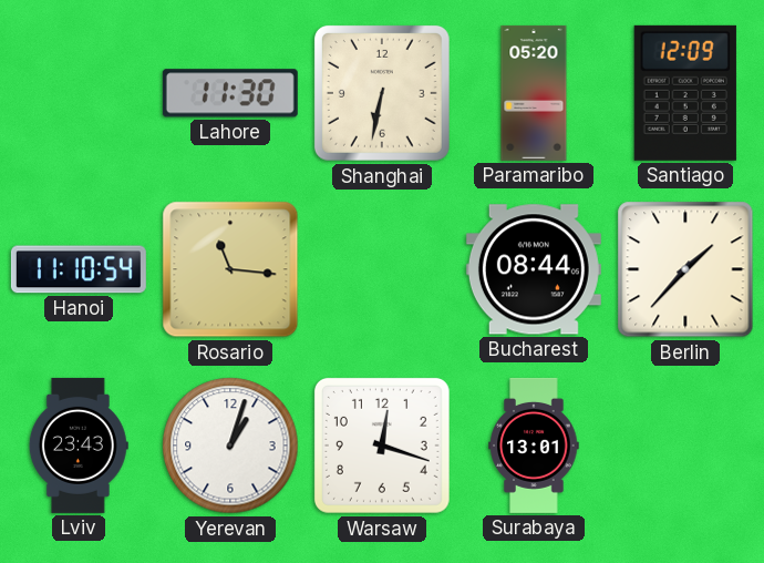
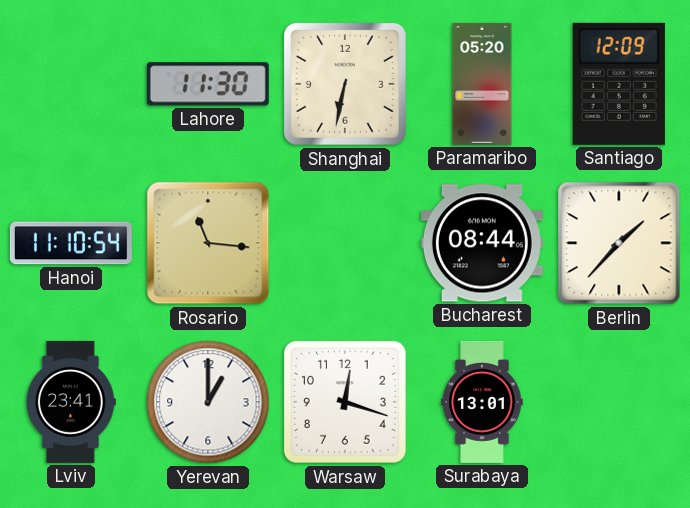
Lviv: 23:43 -> 23:41
Yerevan: 1:03 -> 1:00
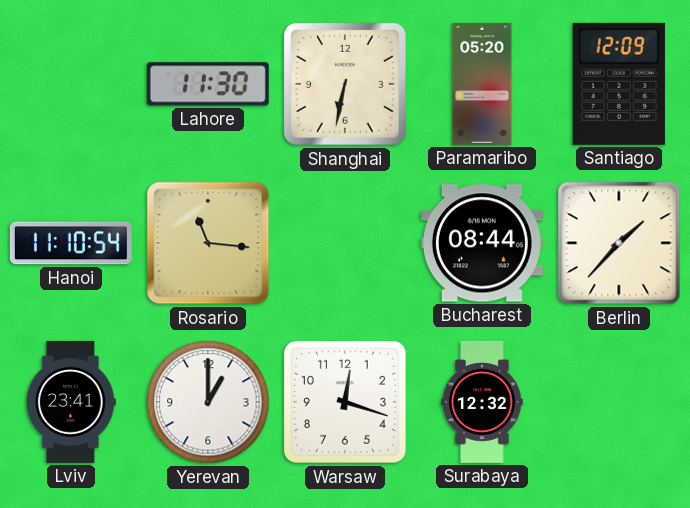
Surabaya: 13:01 -> 12:32
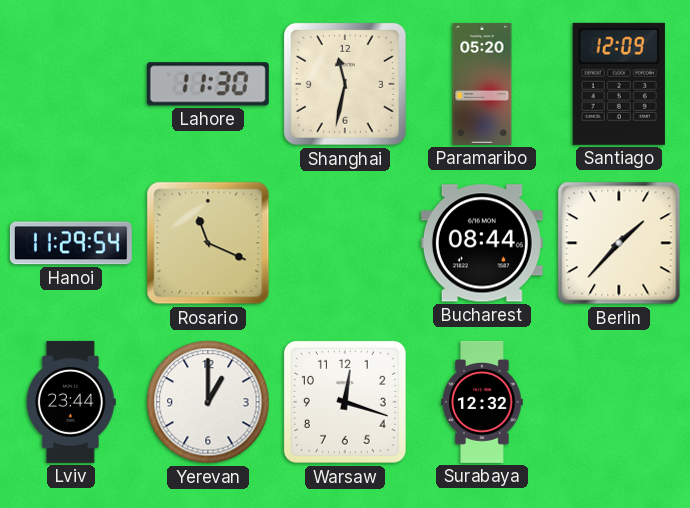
Shanghai: 6:32 -> 11:32
Hanoi: 11:10 -> 11:29
Rosario: 11:16 -> 11:19
Lviv: 23:41 -> 23:44
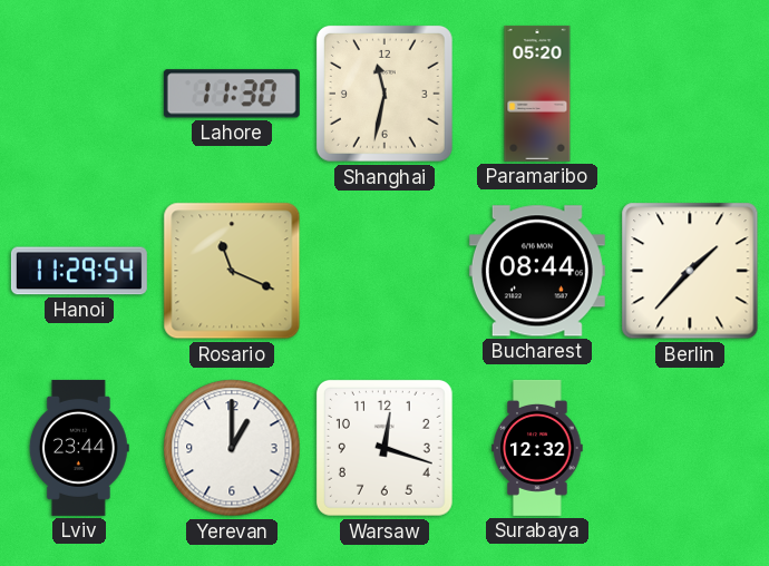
Santiago: 12:09 -> none
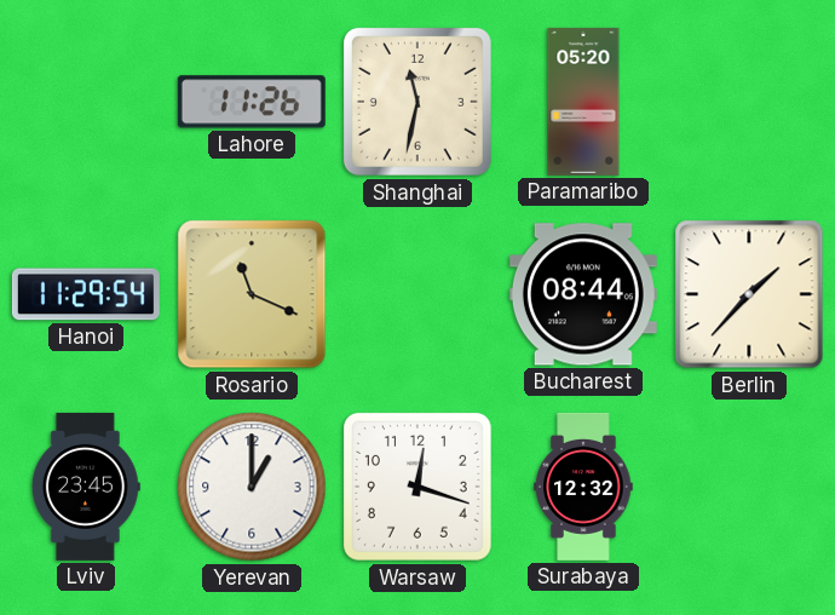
Lahore: 11:30 -> 11:26
Lviv: 23:44 -> 23:45
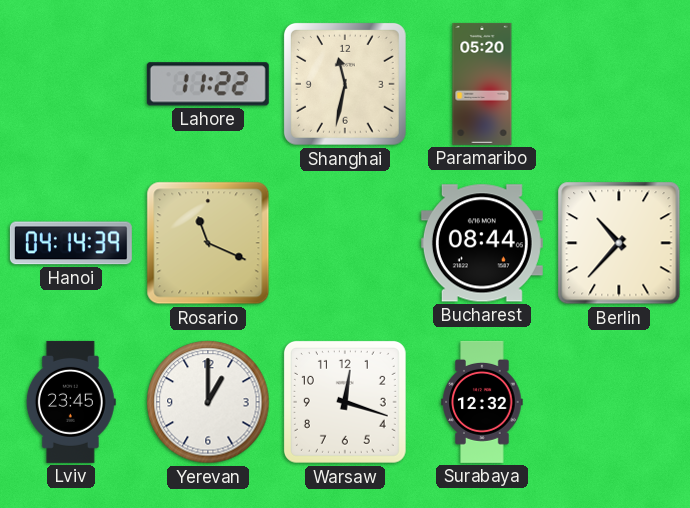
Lahore: 11:26 -> 11:22
Hanoi: 11:29 -> 04:14
Berlin: 1:37 -> 10:37
